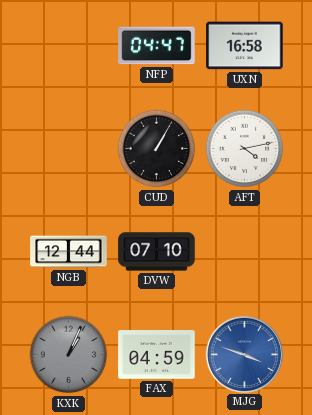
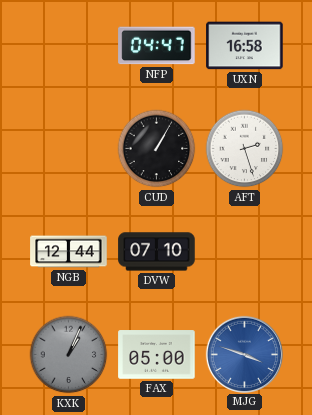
AFT: 4:13 -> 2:27
FAX: 04:59 -> 05:00
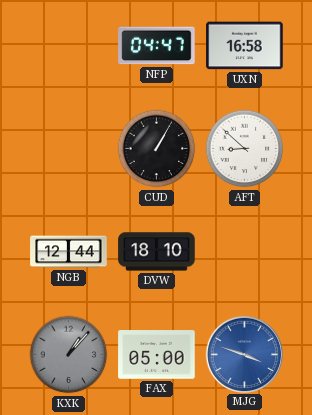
AFT: 2:27 -> 8:52
DVW: 07:10 -> 18:10
KXK: 1:04 -> 1:07
